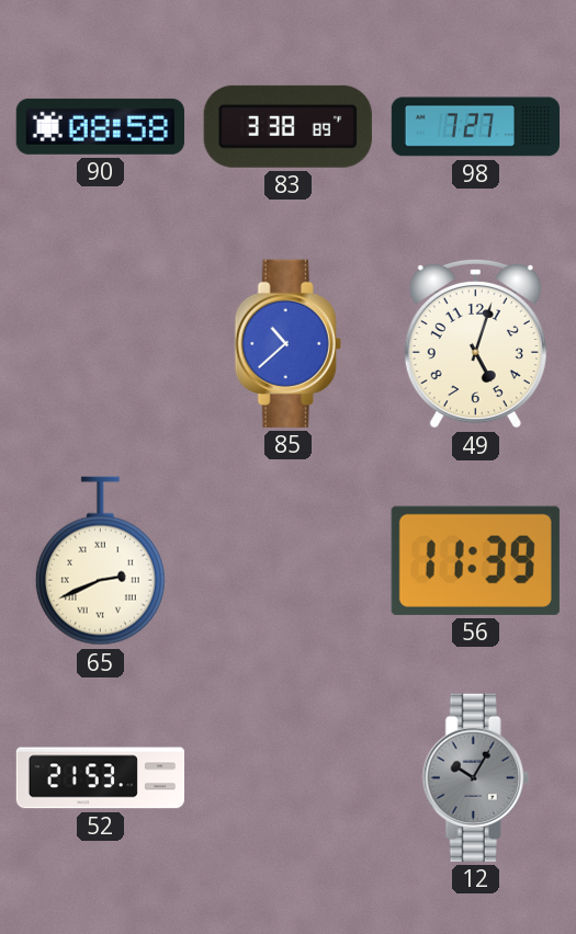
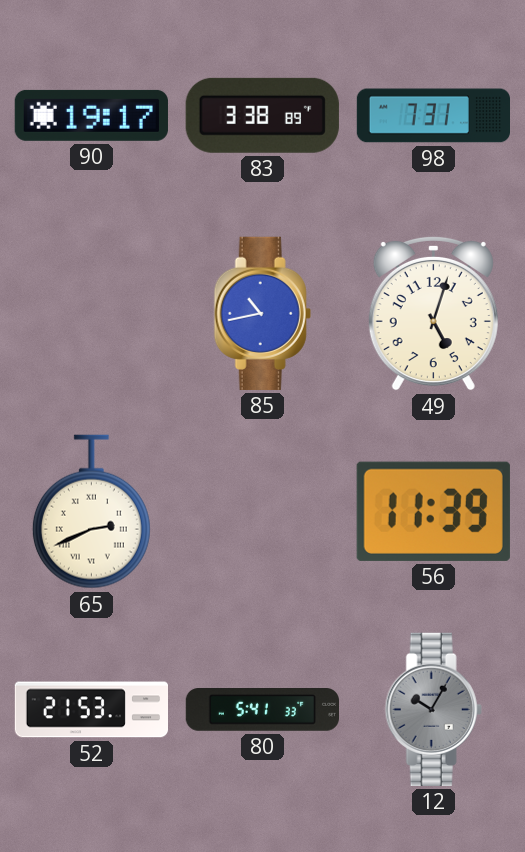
90: 08:58 -> 19:17
98: 7:27 -> 7:31
85: 10:38 -> 10:43
80: none -> 5:41
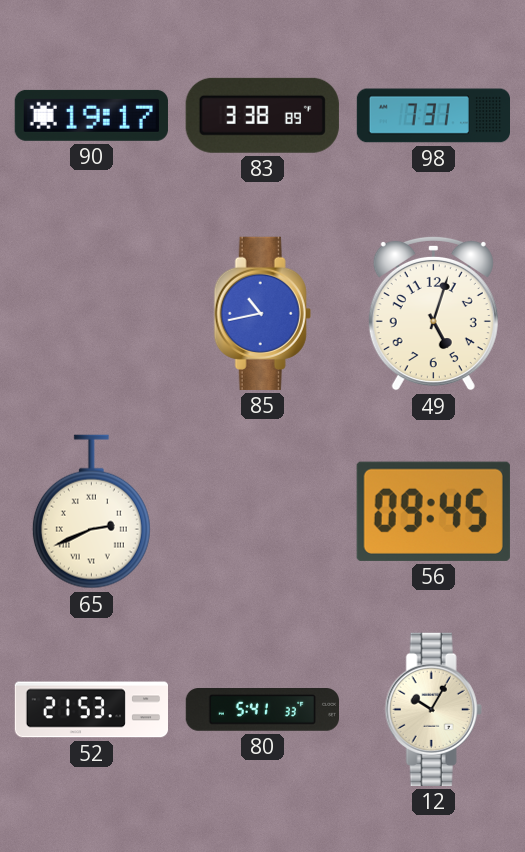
56: 11:39 -> 09:45
12 dial: grey -> cream
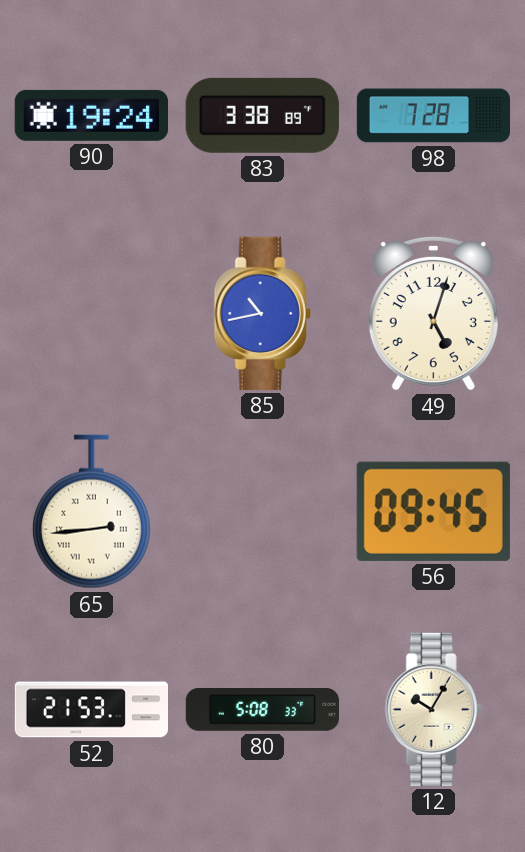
90: 19:17 -> 19:24
98: 7:31 -> 7:28
65: 2:41 -> 2:44
80: 5:41 -> 5:08
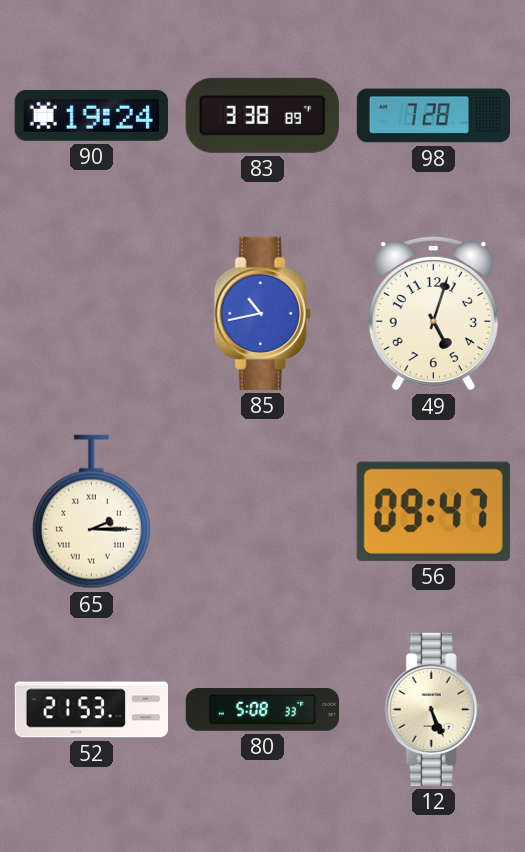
65: 2:44 -> 2:15
56: 09:45 -> 09:47
12: 10:05 -> 5:26
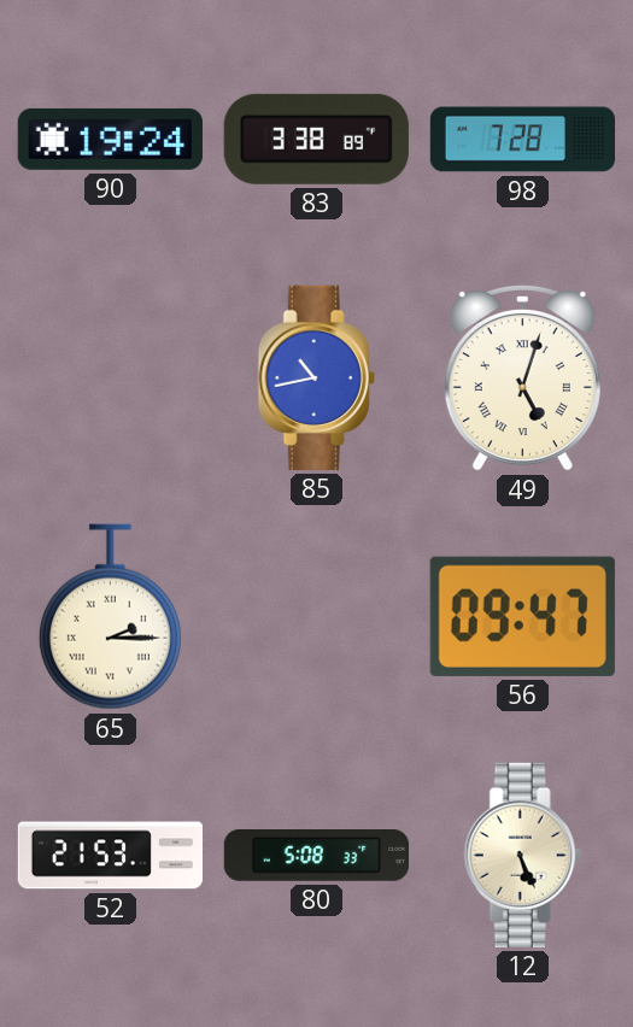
49 numerals: Arabic -> Roman
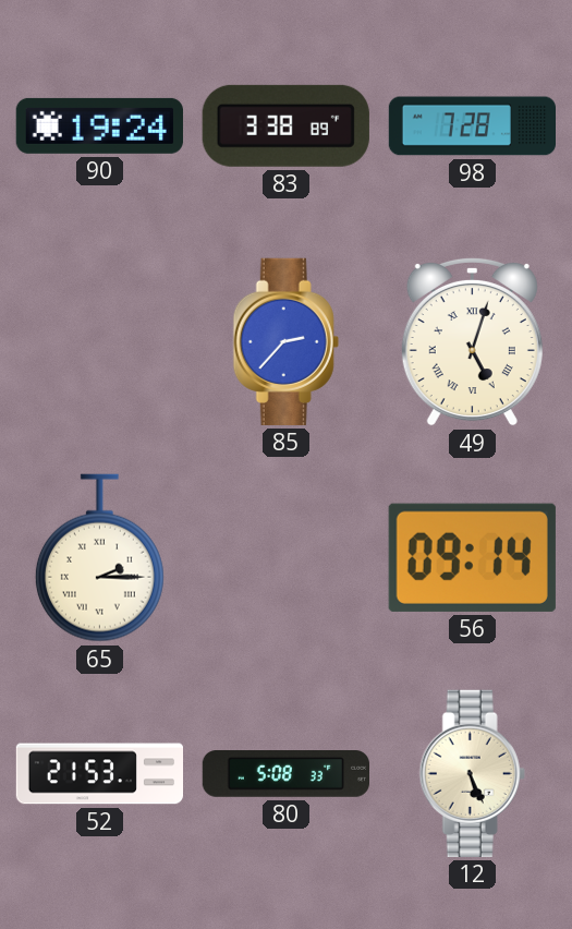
85: 10:43 -> 2:37
56: 09:47 -> 09:14
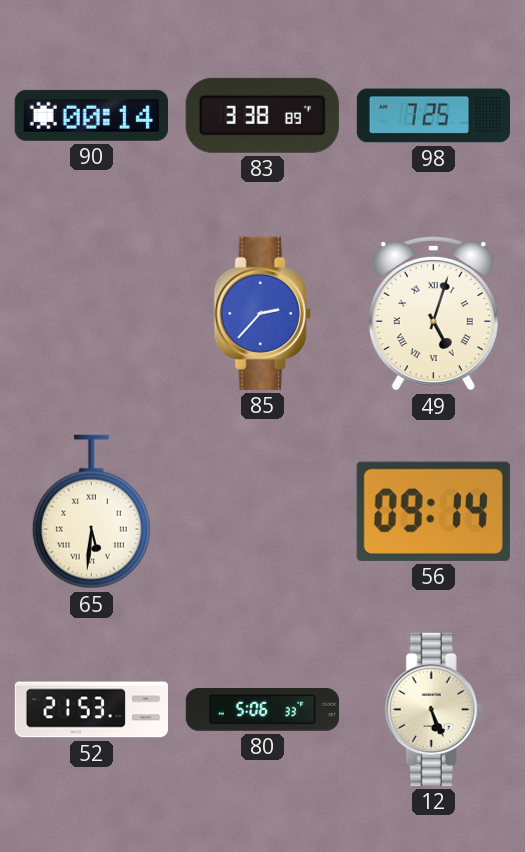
90: 19:24 -> 00:14
98: 7:28 -> 7:25
65: 2:15 -> 5:31
80: 5:08 -> 5:06
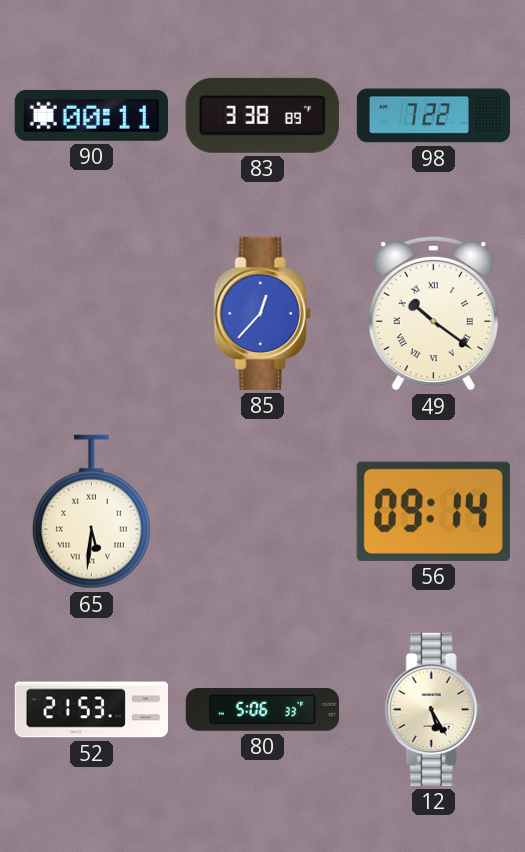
90: 00:14 -> 00:11
98: 7:25 -> 7:22
85: 2:37 -> 12:37
49: 5:03 -> 10:21
12: 5:26 -> 5:25
